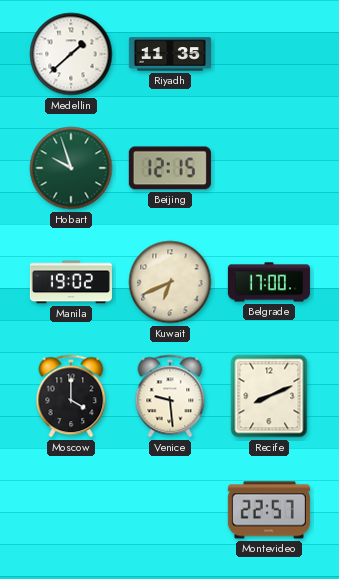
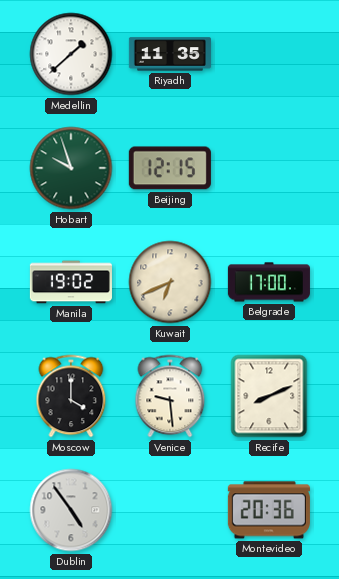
Dublin: none -> 4:54
Montevideo: 22:57 -> 20:36
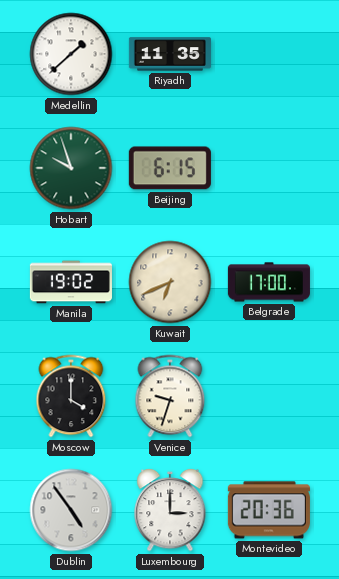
Beijing: 12:15 -> 6:15
Venice: 9:29 -> 9:33
Recife: 8:11 -> none
Luxembourg: none -> 3:00
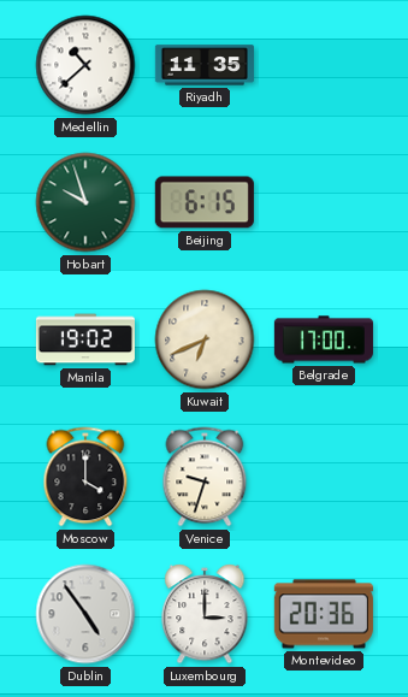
Medellin: 1:38 -> 10:38
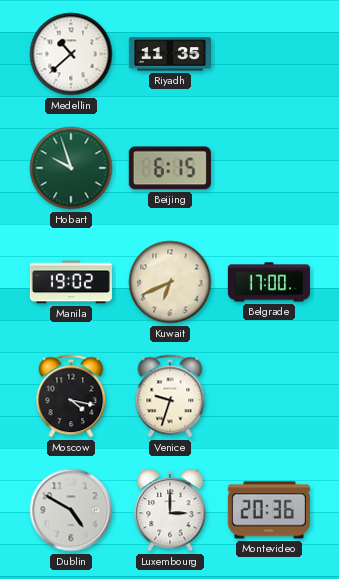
Moscow: 4:00 -> 4:17
Dublin: 4:54 -> 4:50
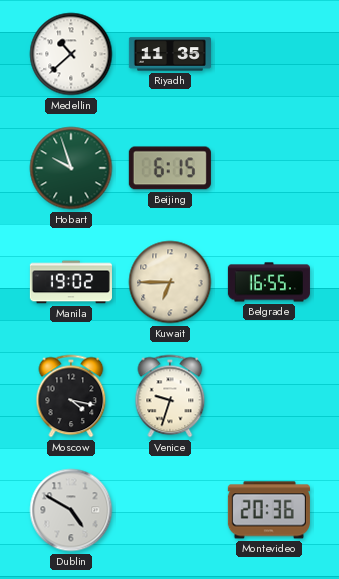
Kuwait: 6:41 -> 6:45
Belgrade: 17:00 -> 16:55
Luxembourg: 3:00 -> none
